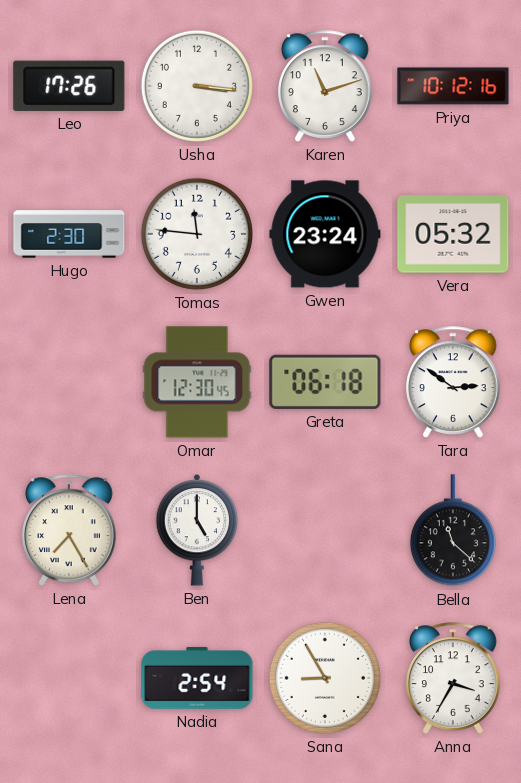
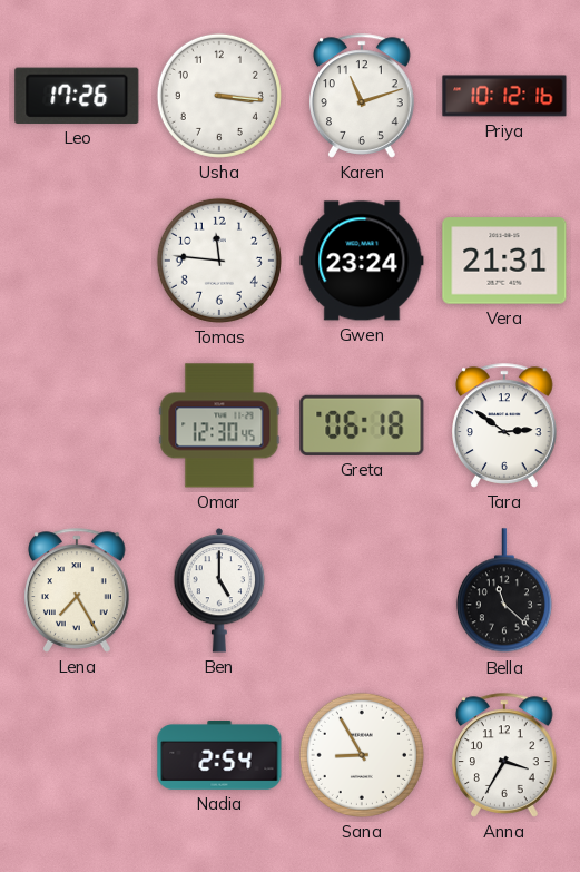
Hugo: 2:30 -> none
Vera: 05:32 -> 21:31
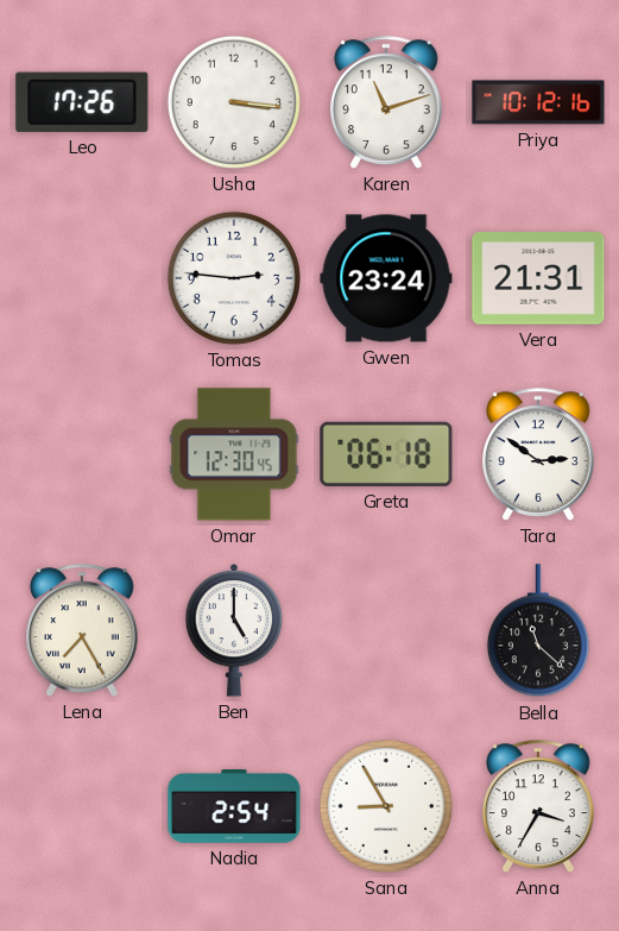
Tomas: 11:46 -> 2:46
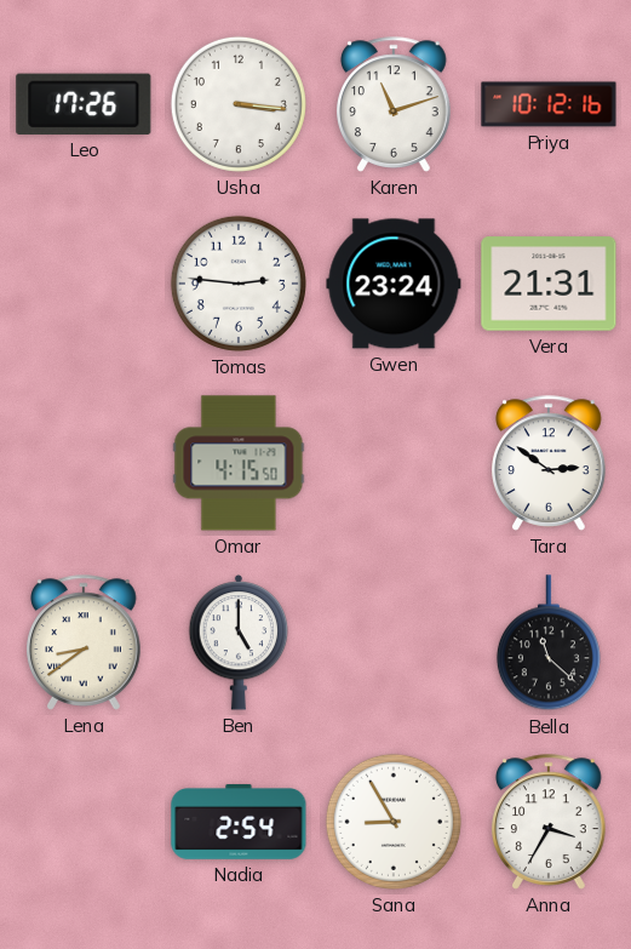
Omar: 12:30 -> 4:15
Greta: 06:18 -> none
Lena: 7:25 -> 8:39
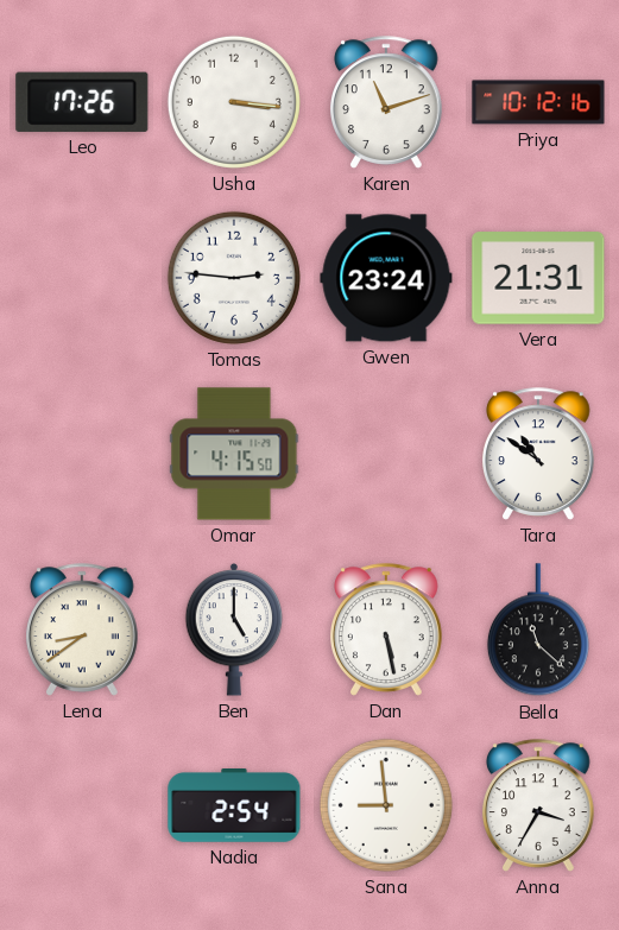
Tara: 2:51 -> 10:51
Dan: none -> 5:28
Sana: 8:55 -> 8:59
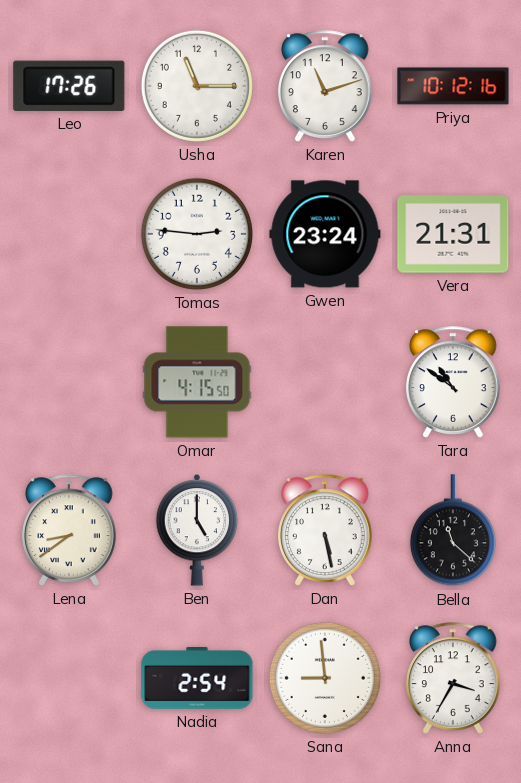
Usha: 3:16 -> 11:15
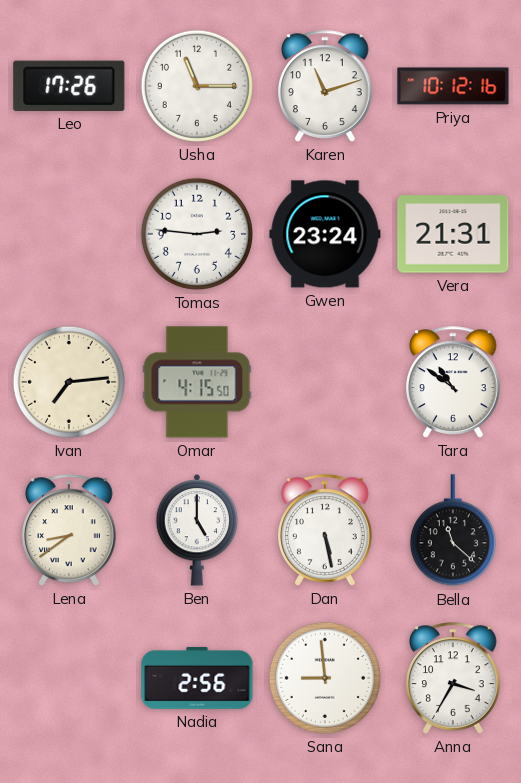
Ivan: none -> 7:14
Nadia: 2:54 -> 2:56
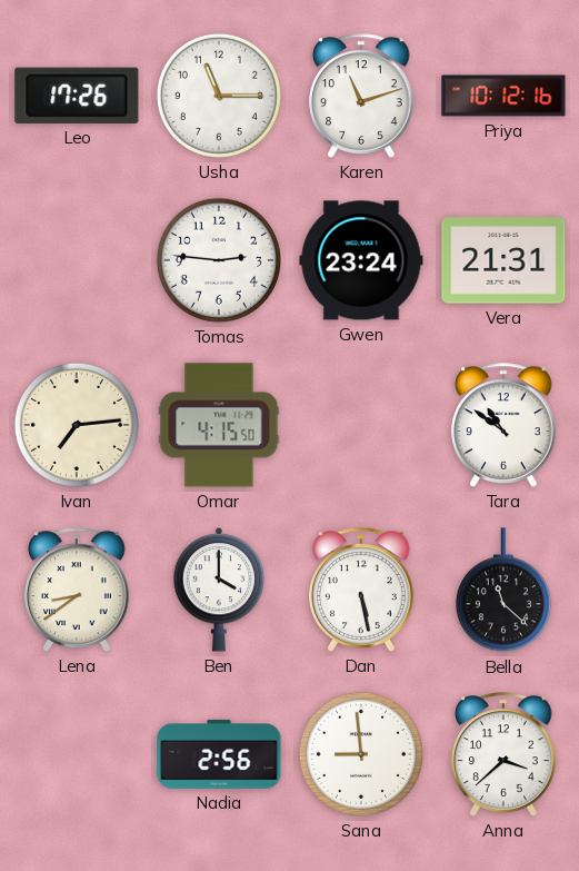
Ben: 5:00 -> 4:00
Anna: 3:35 -> 3:38
